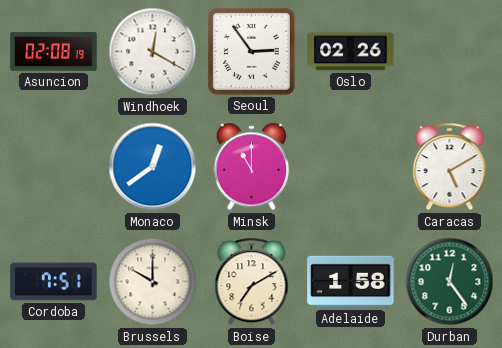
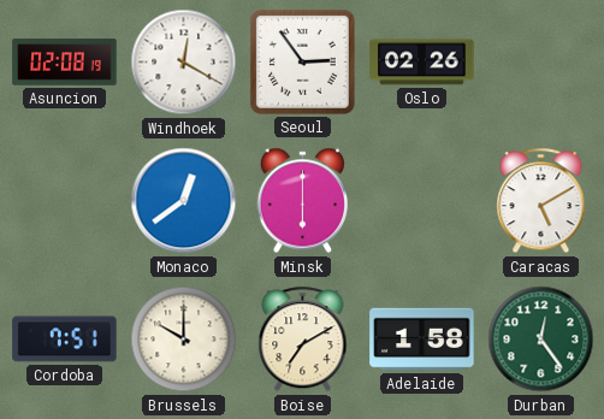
Minsk: 11:00 -> 6:00
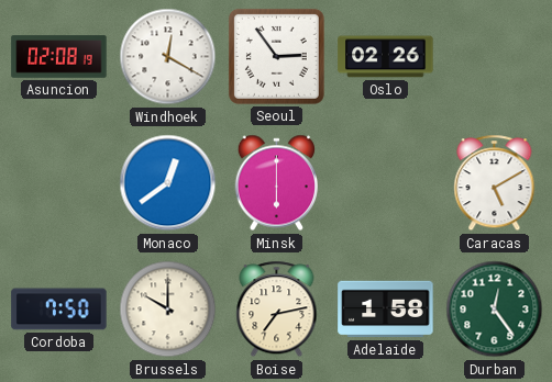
Cordoba: 7:51 -> 7:50
Boise: 7:10 -> 7:13
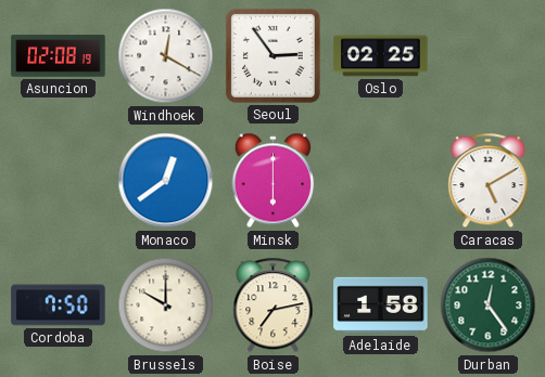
Oslo: 02:26 -> 02:25
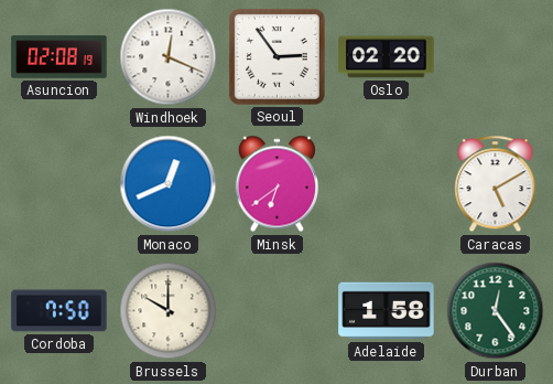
Windhoek: 12:20 -> 12:19
Oslo: 02:25 -> 02:20
Monaco: 12:39 -> 12:41
Minsk: 6:00 -> 6:39
Boise: 7:13 -> none
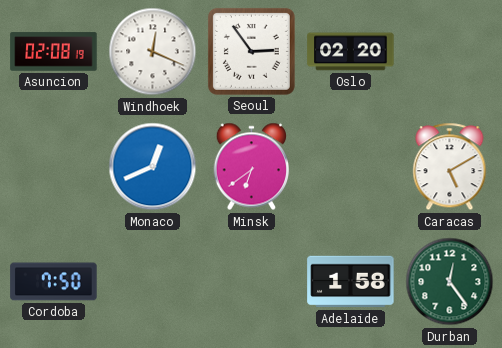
Brussels: 10:00 -> none
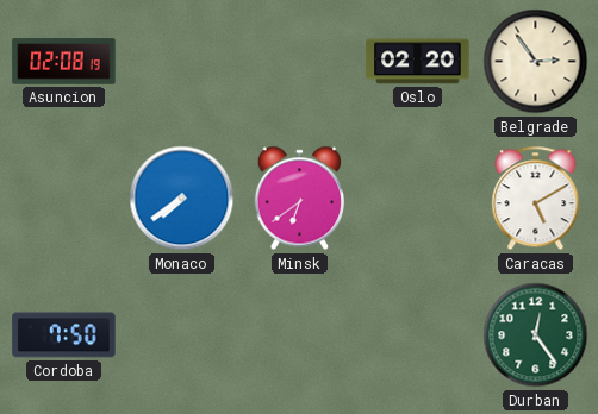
Windhoek: 12:19 -> none
Seoul: 2:54 -> none
Belgrade: none -> 2:54
Monaco: 12:41 -> 7:39
Adelaide: 1:58 -> none
